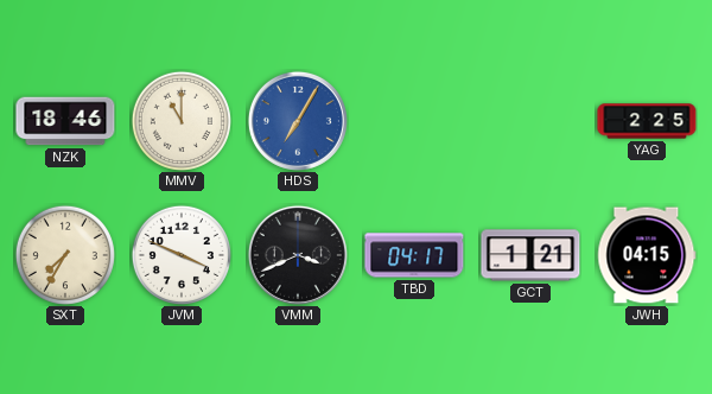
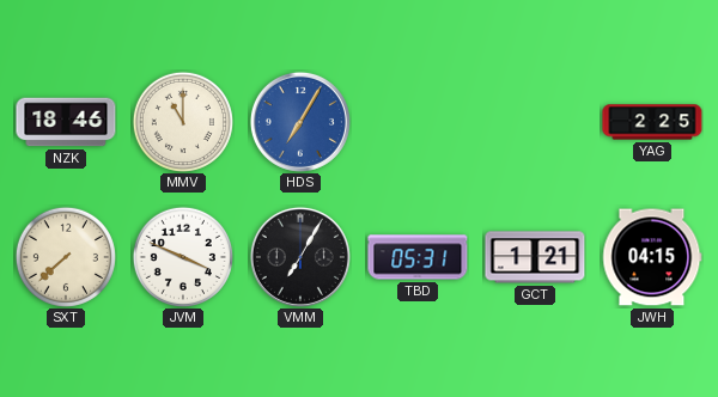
SXT: 7:35 -> 7:38
VMM: 3:41 -> 7:05
TBD: 04:17 -> 05:31
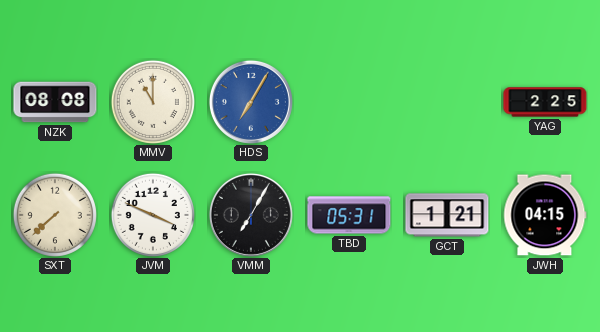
NZK: 18:46 -> 08:08
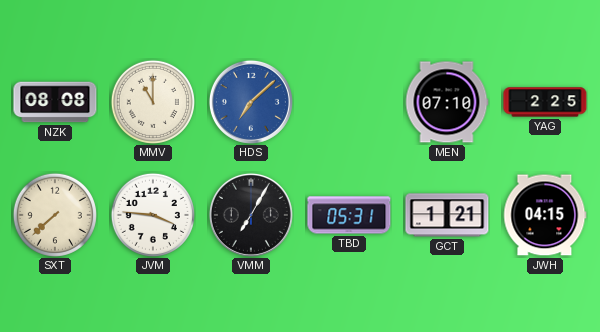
HDS: 7:05 -> 7:08
MEN: none -> 07:10
JVM: 3:49 -> 3:46
